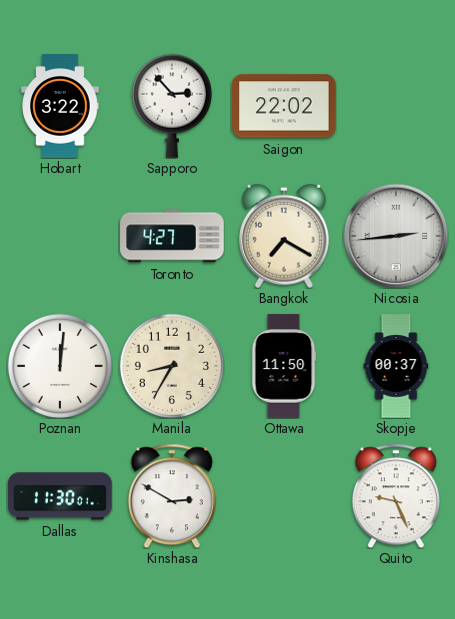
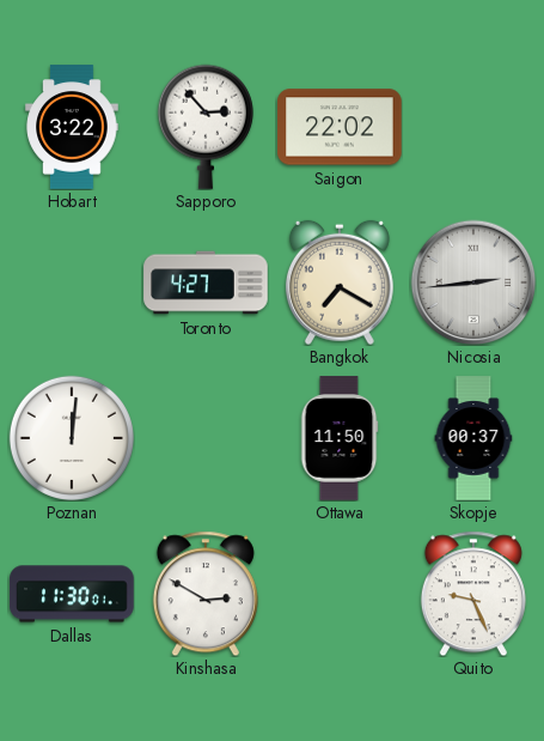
Manila: 8:35 -> none
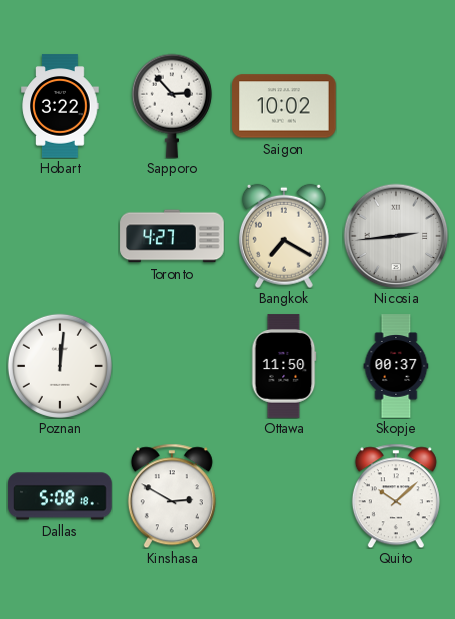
Saigon: 22:02 -> 10:02
Dallas: 11:30 -> 5:08
Quito: 9:26 -> 10:08
